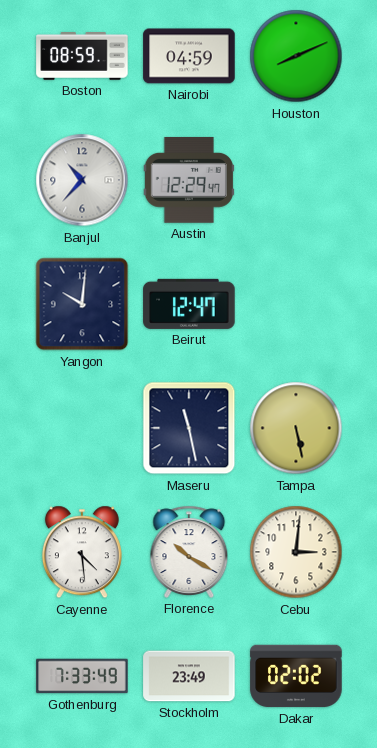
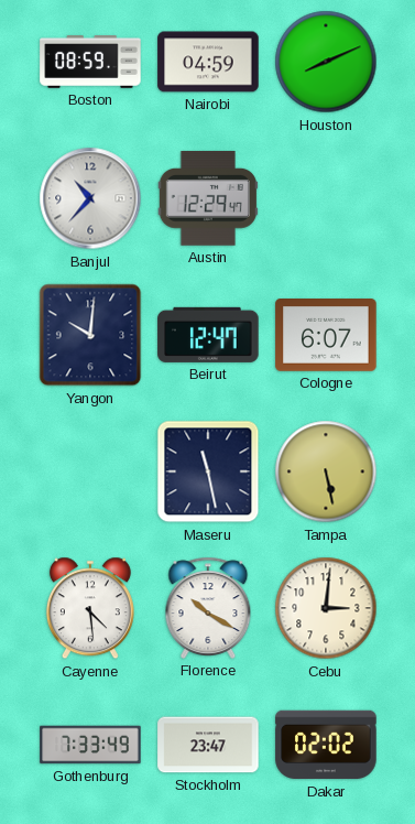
Cologne: none -> 6:07
Stockholm: 23:49 -> 23:47
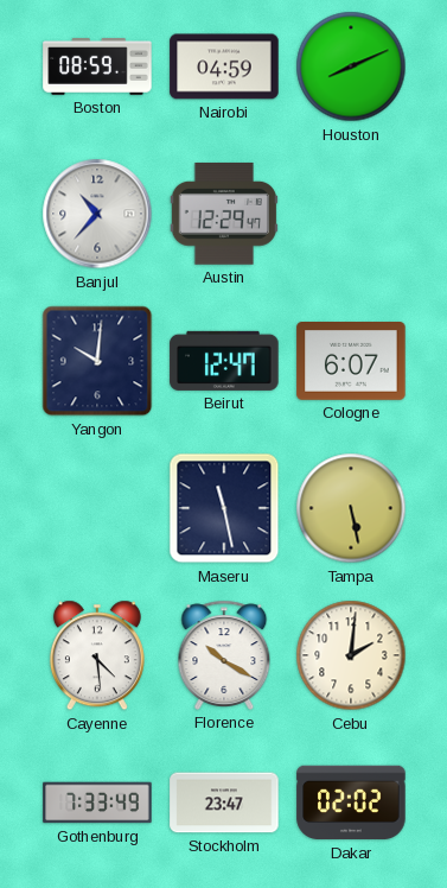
Cebu: 3:01 -> 2:01
